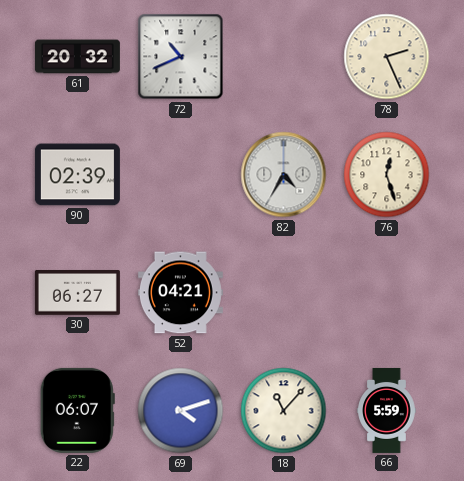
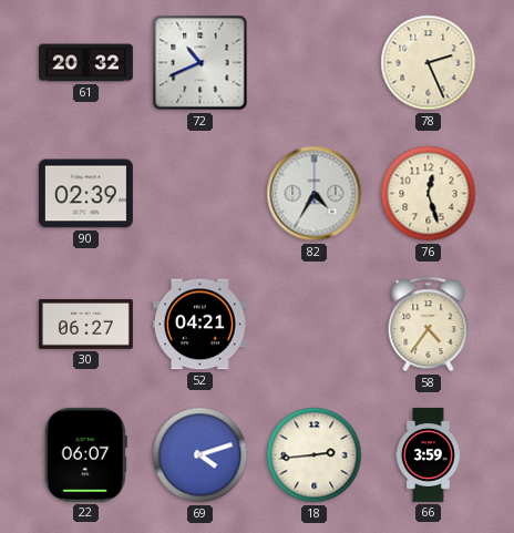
58: none -> 4:36
18: 11:07 -> 2:44
66: 5:59 -> 3:59
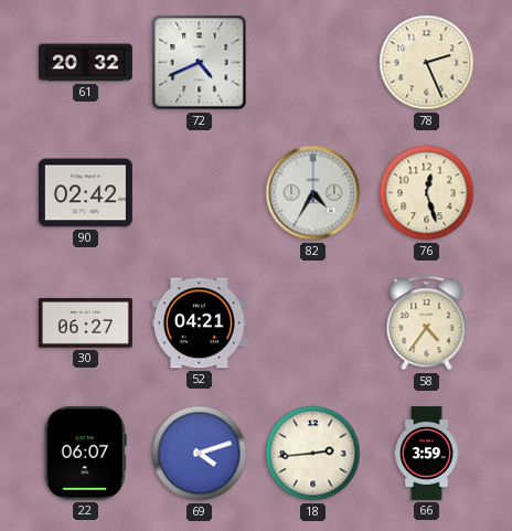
72: 10:41 -> 4:41
90: 02:39 -> 02:42
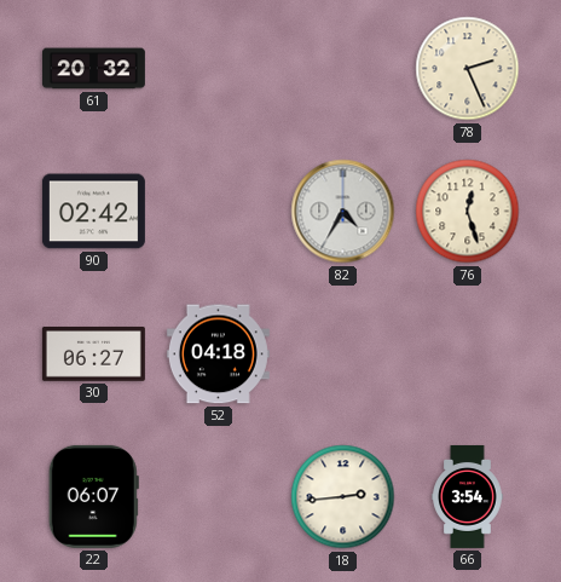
72: 4:41 -> none
52: 04:21 -> 04:18
58: 4:36 -> none
69: 4:12 -> none
66: 3:59 -> 3:54
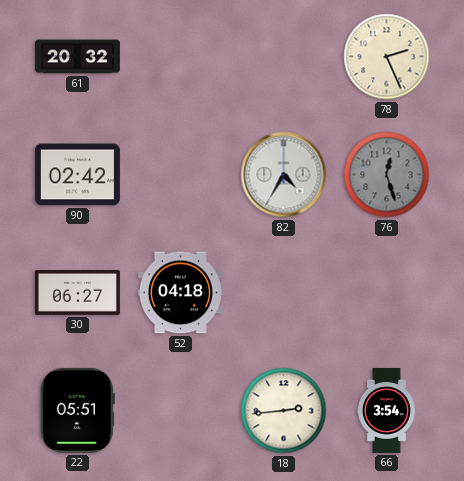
76 dial: cream -> grey
22: 06:07 -> 05:51
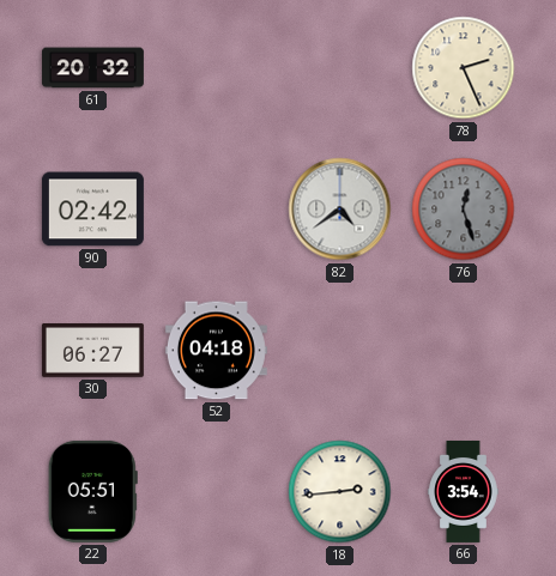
82: 4:35 -> 4:39
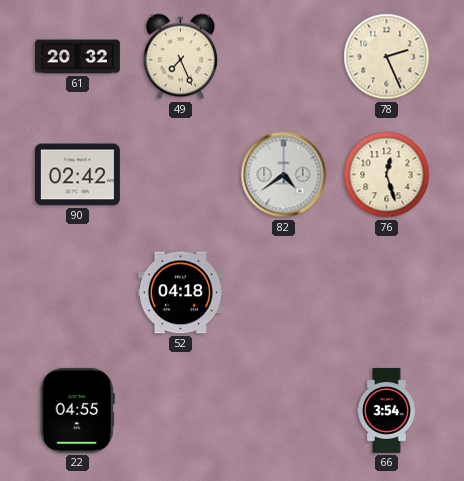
49: none -> 7:26
76 dial: grey -> cream
30: 06:27 -> none
22: 05:51 -> 04:55
18: 2:44 -> none
